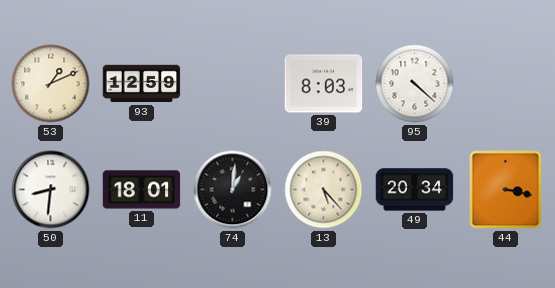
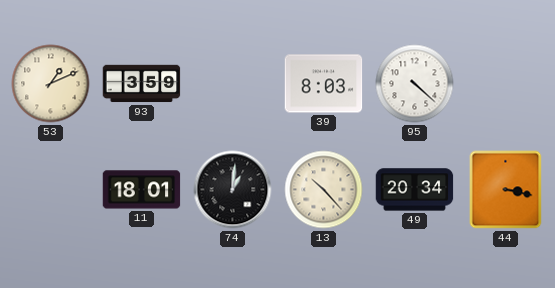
93: 12:59 -> 3:59
50: 8:31 -> none
13: 5:23 -> 10:23
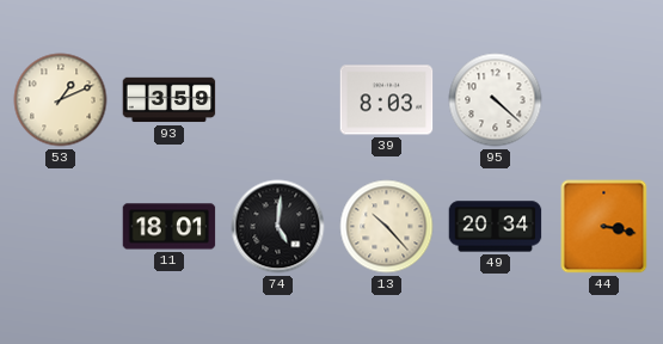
74: 1:01 -> 5:01
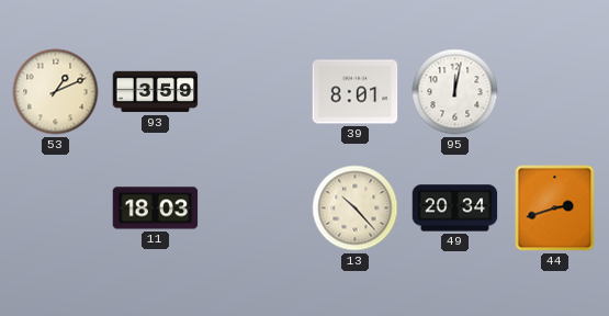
39: 8:03 -> 8:01
95: 4:22 -> 12:02
11: 18:01 -> 18:03
74: 5:01 -> none
44: 3:17 -> 2:42
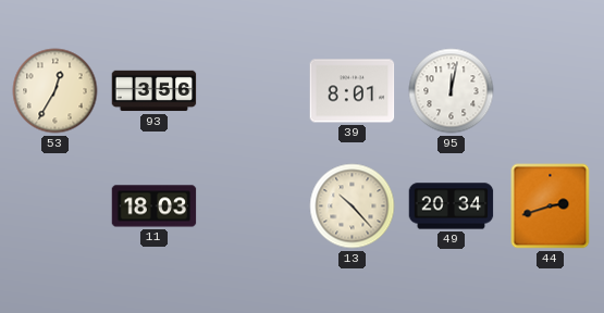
53: 1:11 -> 12:35
93: 3:59 -> 3:56
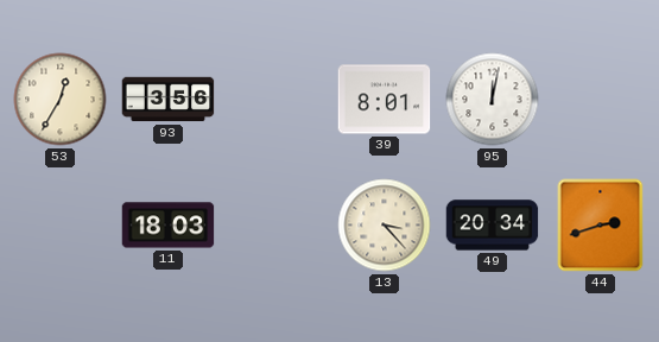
13: 10:23 -> 3:23
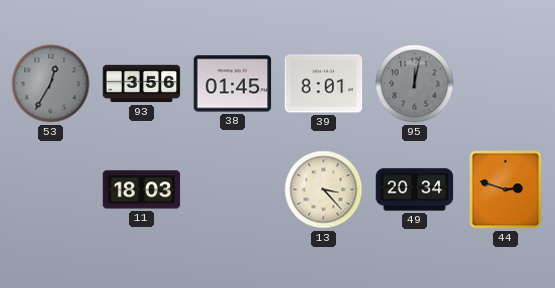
53 dial: cream -> grey
38: none -> 01:45
95 dial: white -> grey
44: 2:42 -> 2:48
